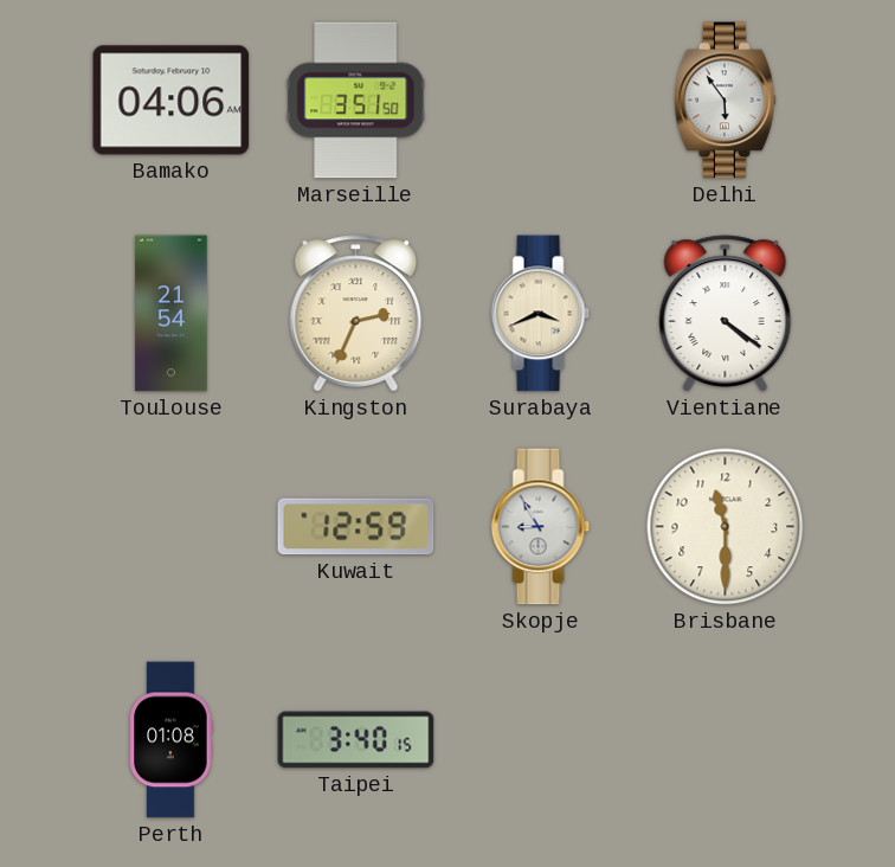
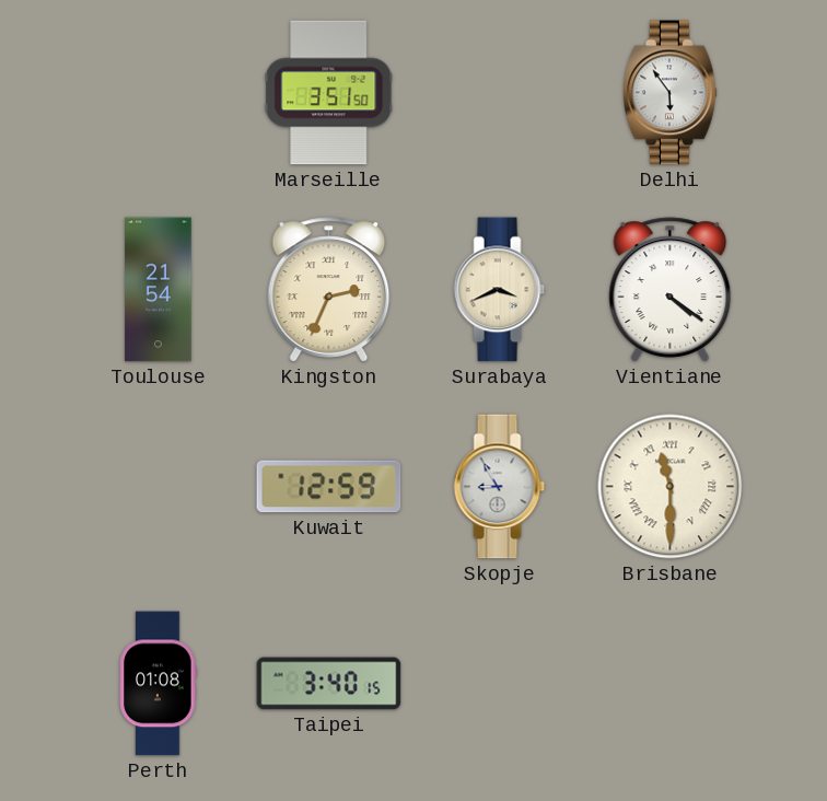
Bamako: 04:06 -> none
Brisbane numerals: Arabic -> Roman
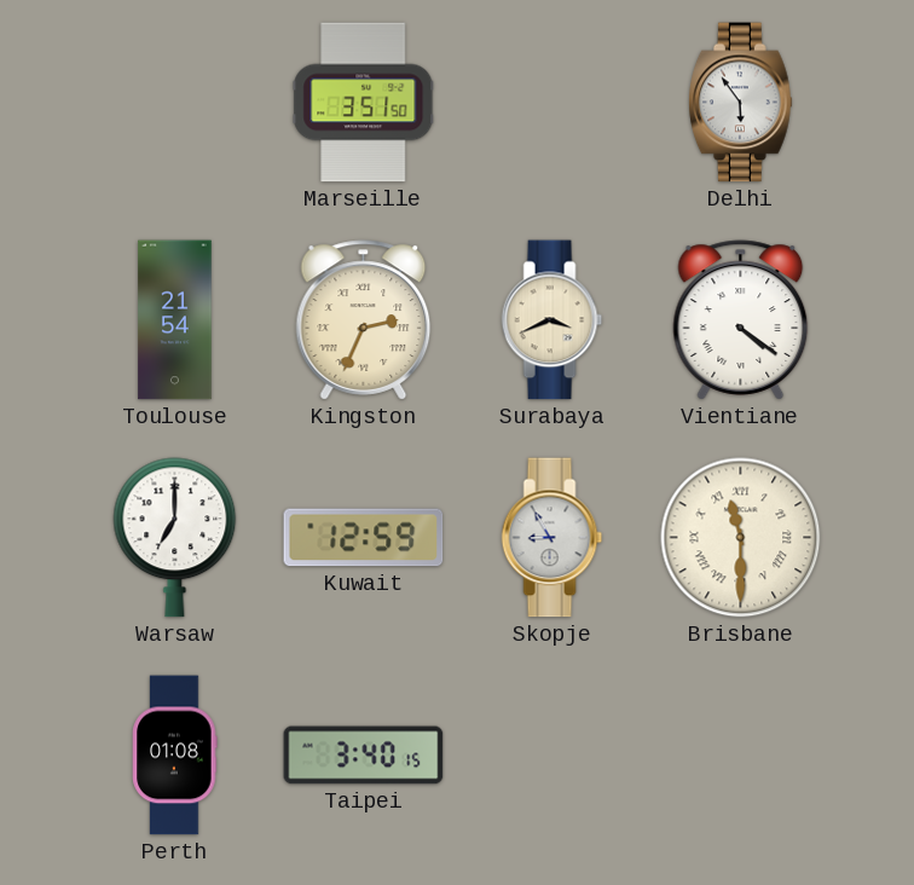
Warsaw: none -> 7:00
